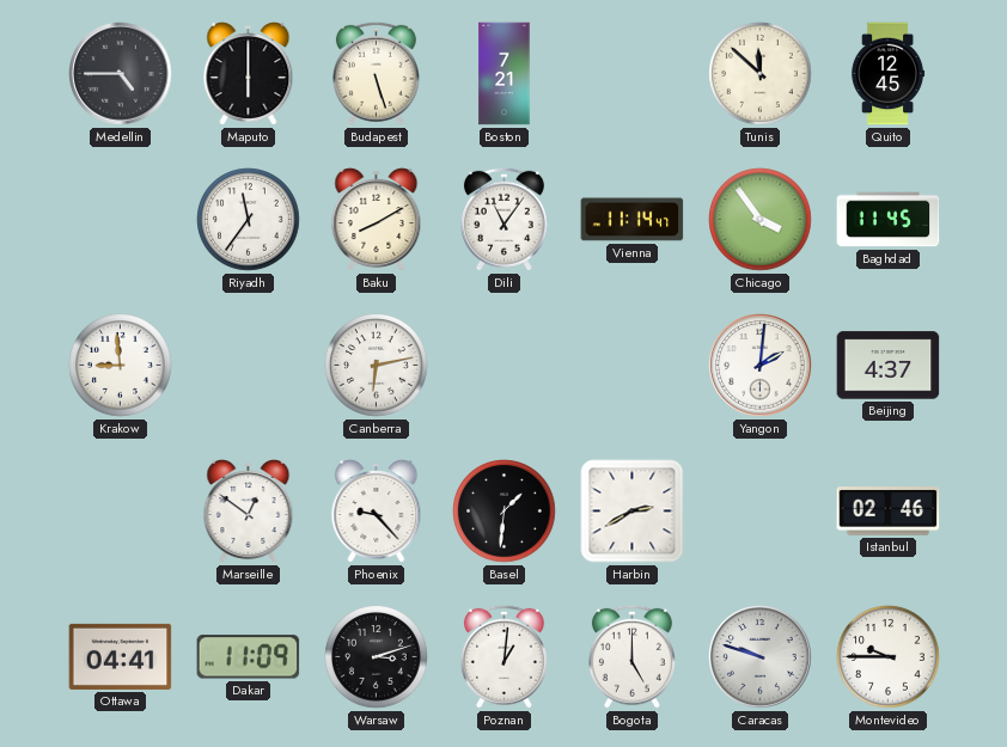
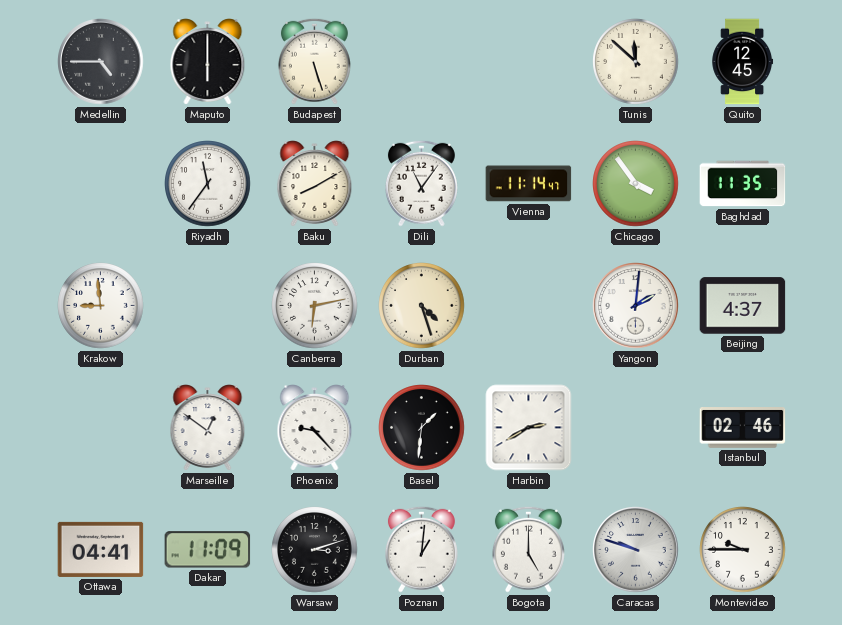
Boston: 7:21 -> none
Baghdad: 11:45 -> 11:35
Durban: none -> 4:27
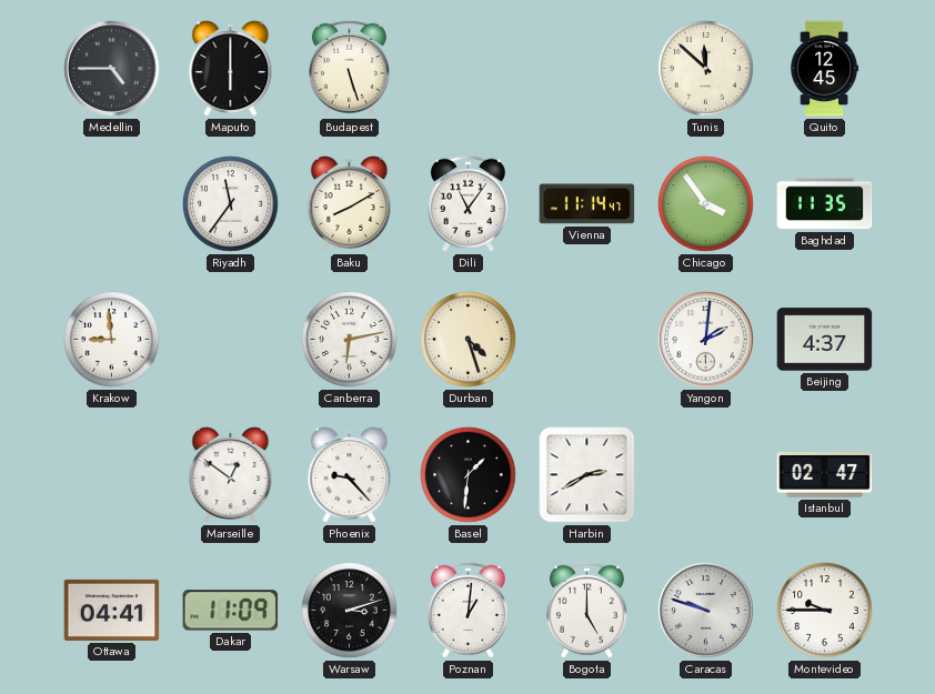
Istanbul: 02:46 -> 02:47
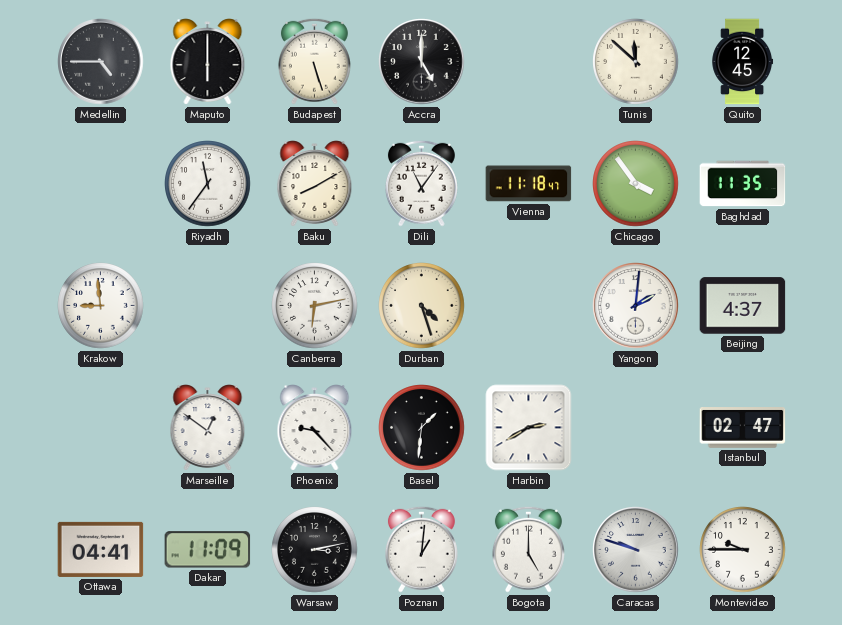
Accra: none -> 5:00
Vienna: 11:14 -> 11:18
Warsaw: 3:12 -> 3:13
